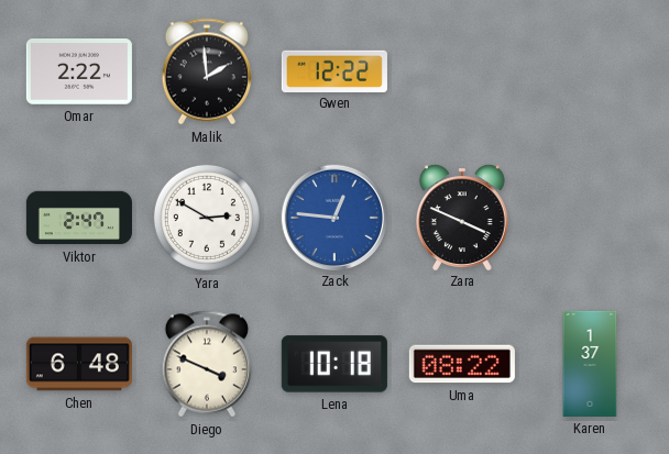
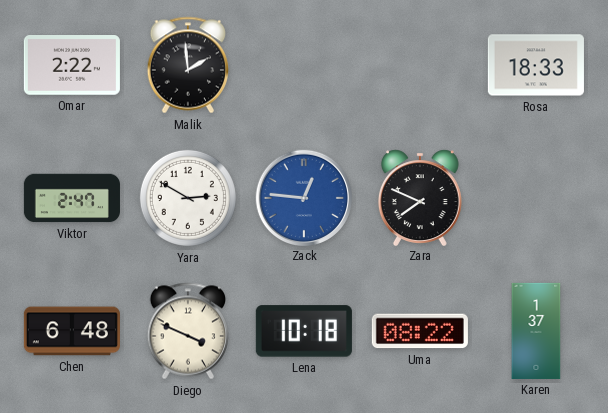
Gwen: 12:22 -> none
Rosa: none -> 18:33
Zara: 3:49 -> 7:49
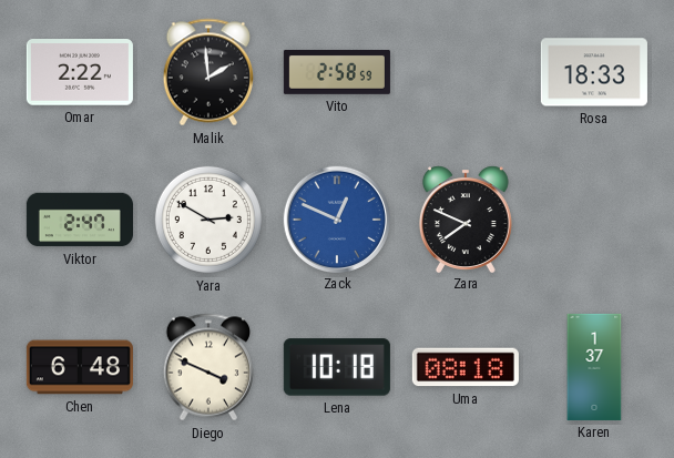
Vito: none -> 2:58
Zack: 12:46 -> 12:49
Uma: 08:22 -> 08:18
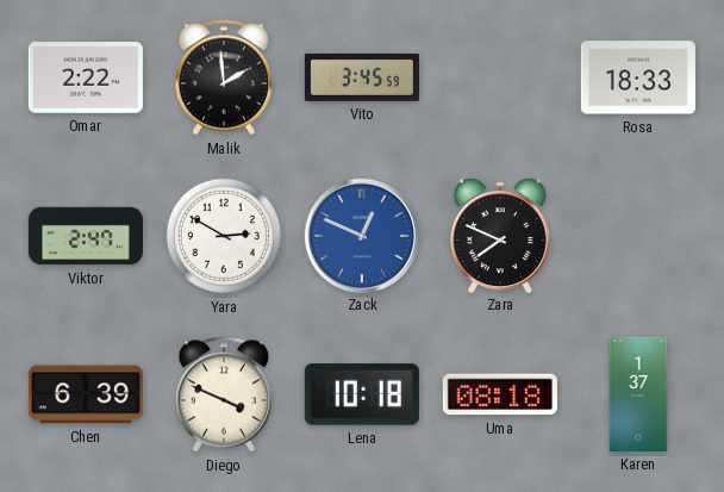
Vito: 2:58 -> 3:45
Chen: 6:48 -> 6:39
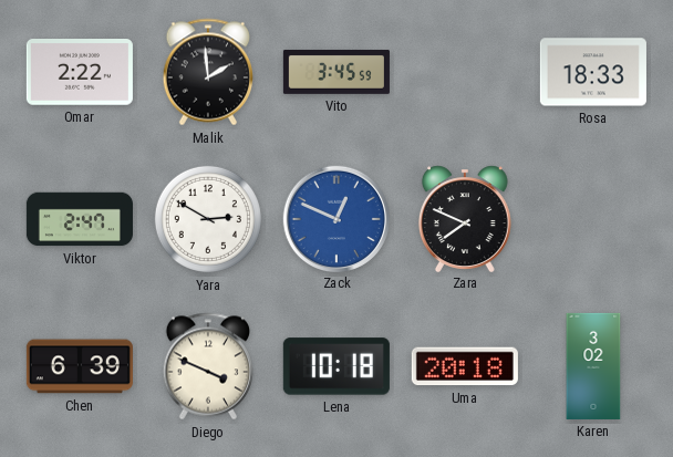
Uma: 08:18 -> 20:18
Karen: 1:37 -> 3:02
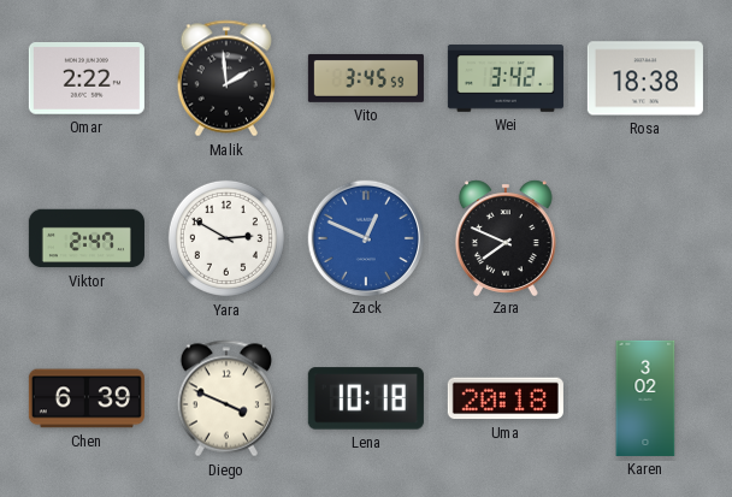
Wei: none -> 3:42
Rosa: 18:33 -> 18:38
